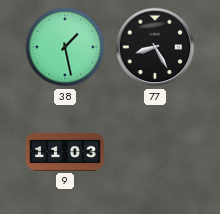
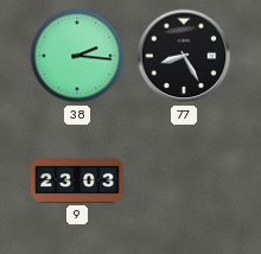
38: 1:28 -> 2:16
9: 11:03 -> 23:03
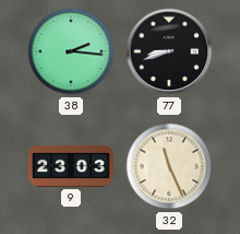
77: 8:25 -> 8:42
32: none -> 11:26
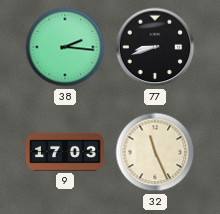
9: 23:03 -> 17:03
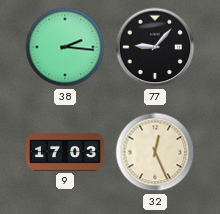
77: 8:42 -> 9:07
32: 11:26 -> 12:26
